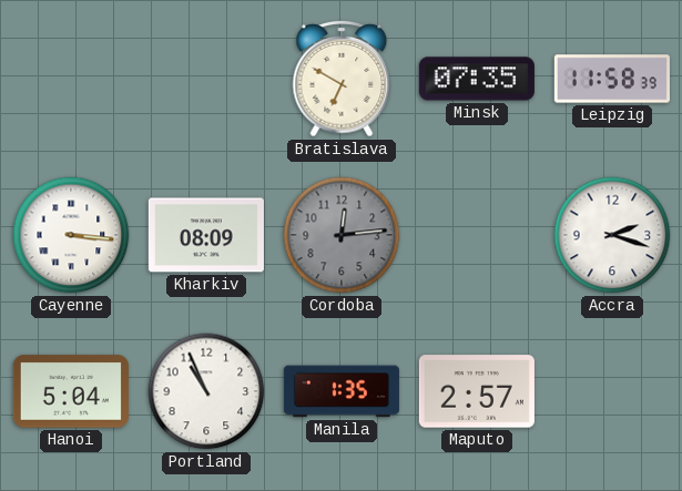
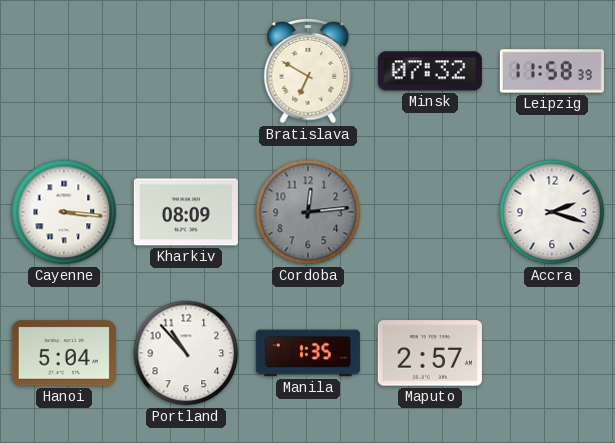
Minsk: 07:35 -> 07:32
Portland: 10:56 -> 10:53
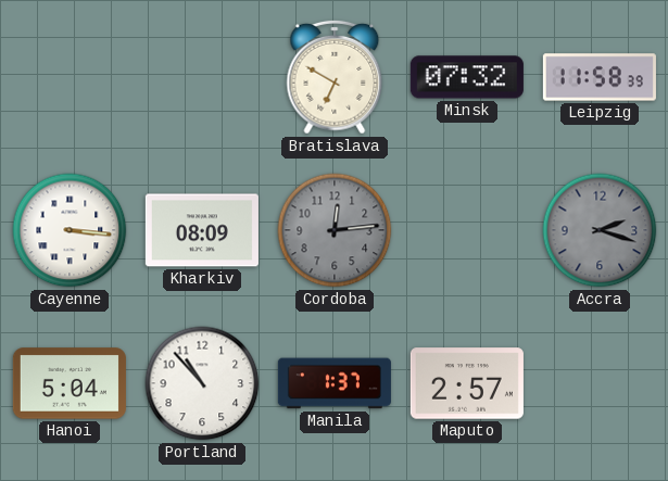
Accra dial: white -> grey
Manila: 1:35 -> 1:37
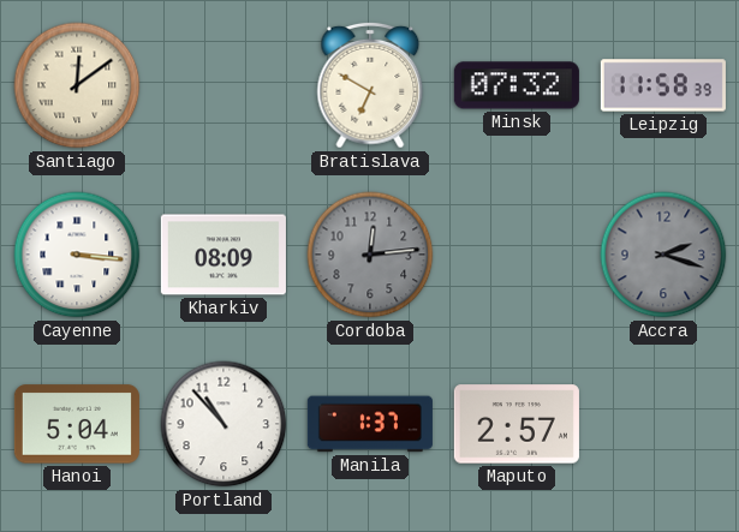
Santiago: none -> 12:09
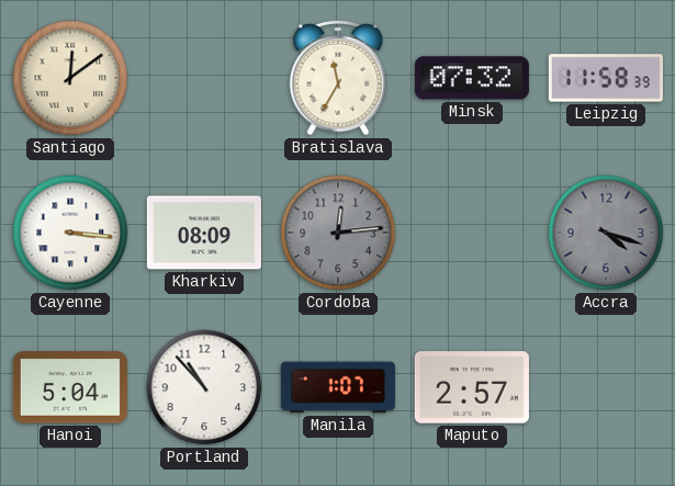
Bratislava: 6:50 -> 11:35
Accra: 2:18 -> 4:18
Manila: 1:37 -> 1:07
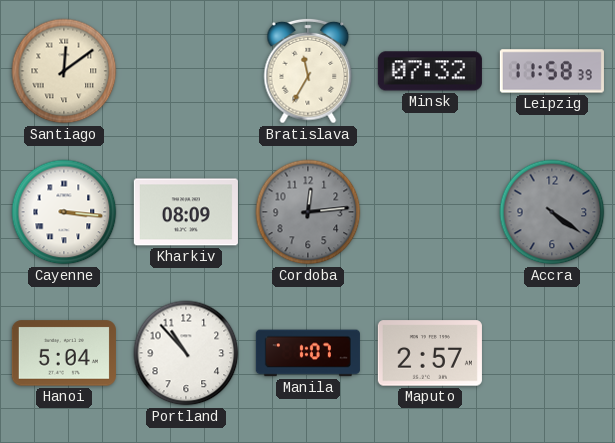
Accra: 4:18 -> 4:21
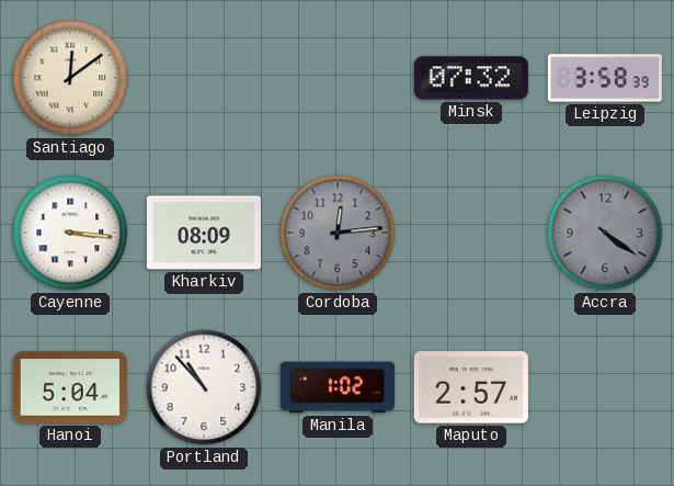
Bratislava: 11:35 -> none
Leipzig: 11:58 -> 3:58
Manila: 1:07 -> 1:02
